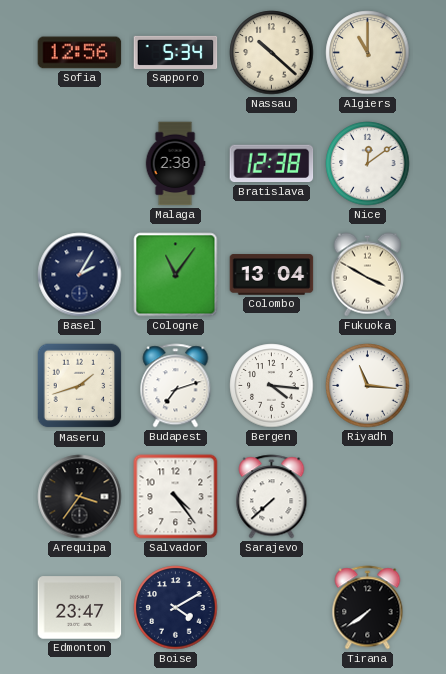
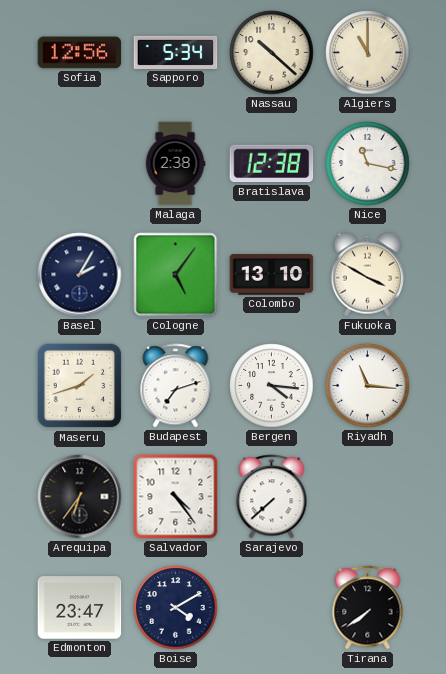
Nice: 12:09 -> 11:17
Cologne: 11:06 -> 5:06
Colombo: 13:04 -> 13:10
Arequipa: 3:36 -> 6:36
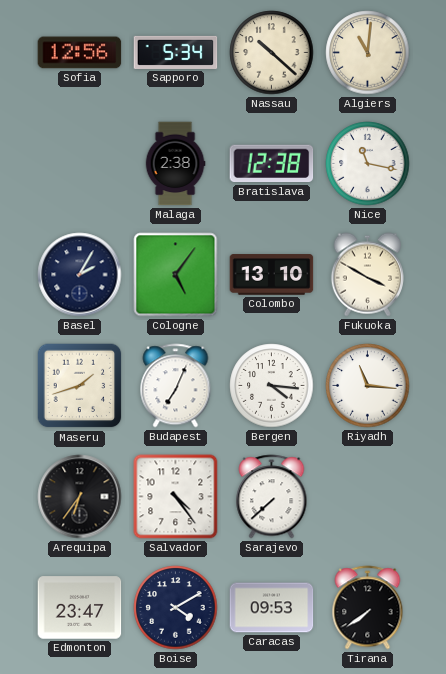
Algiers: 11:00 -> 11:01
Budapest: 7:12 -> 7:04
Caracas: none -> 09:53
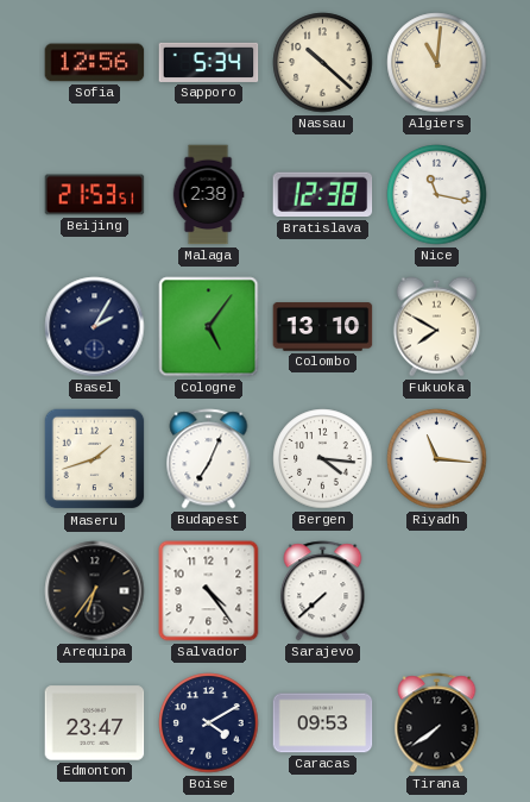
Beijing: none -> 21:53
Fukuoka: 3:50 -> 7:50
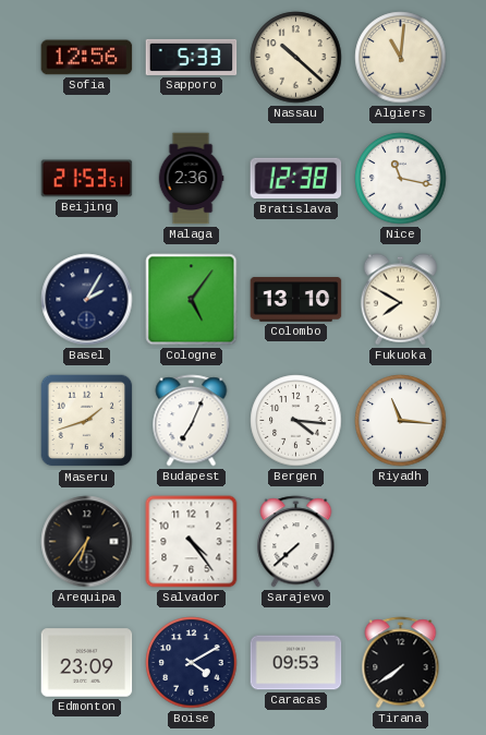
Sapporo: 5:34 -> 5:33
Malaga: 2:38 -> 2:36
Edmonton: 23:47 -> 23:09
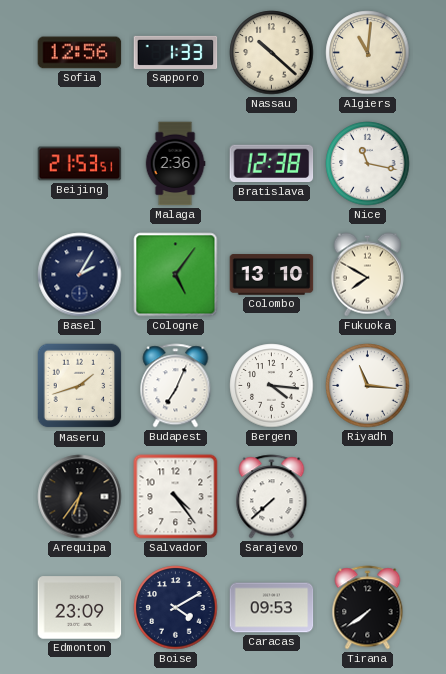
Sapporo: 5:33 -> 1:33
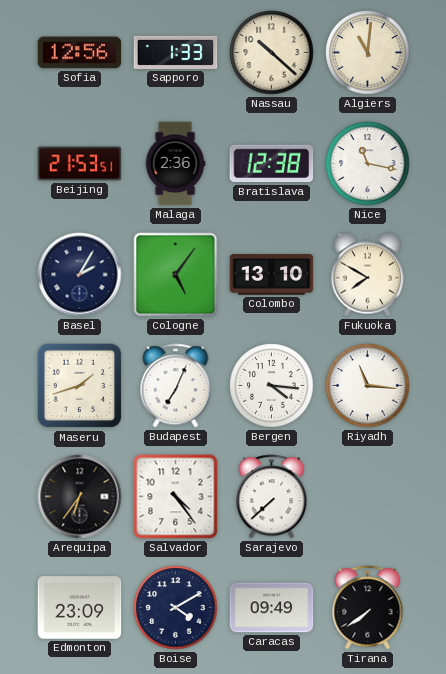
Caracas: 09:53 -> 09:49
